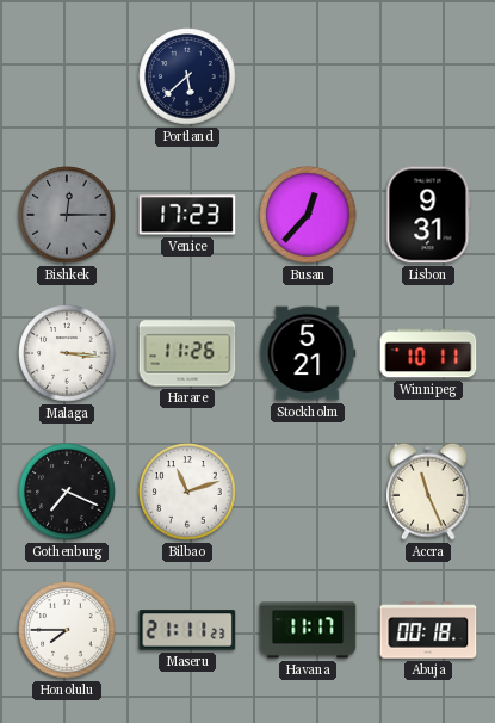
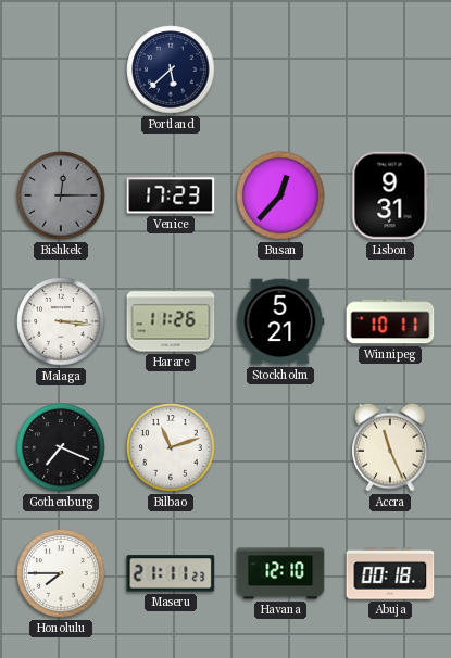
Havana: 11:17 -> 12:10
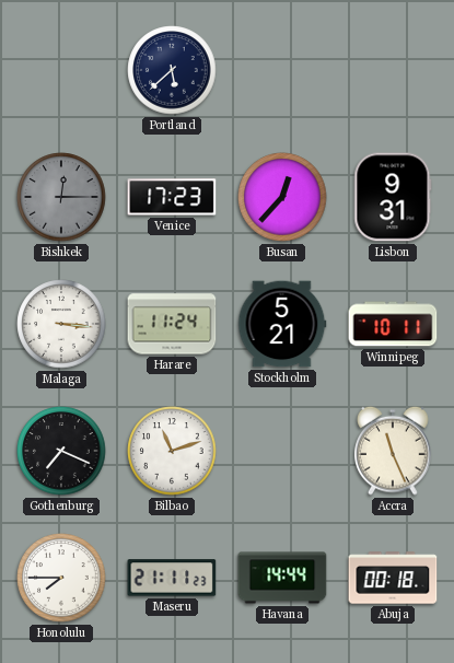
Harare: 11:26 -> 11:24
Havana: 12:10 -> 14:44
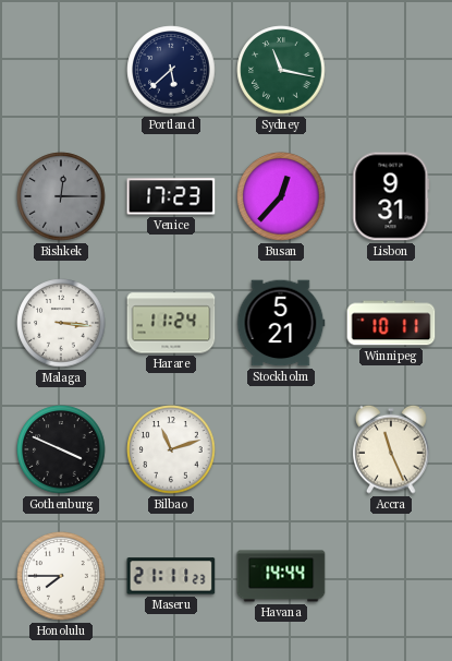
Sydney: none -> 11:17
Gothenburg: 7:19 -> 3:49
Abuja: 00:18 -> none
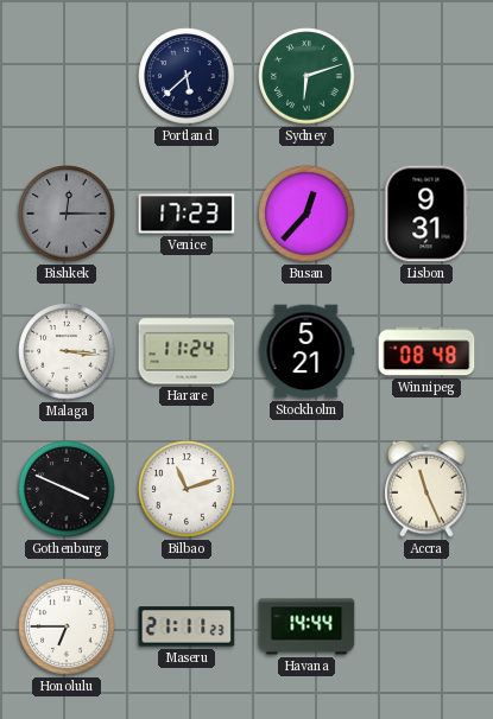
Sydney: 11:17 -> 6:12
Winnipeg: 10:11 -> 08:48
Honolulu: 7:45 -> 6:45
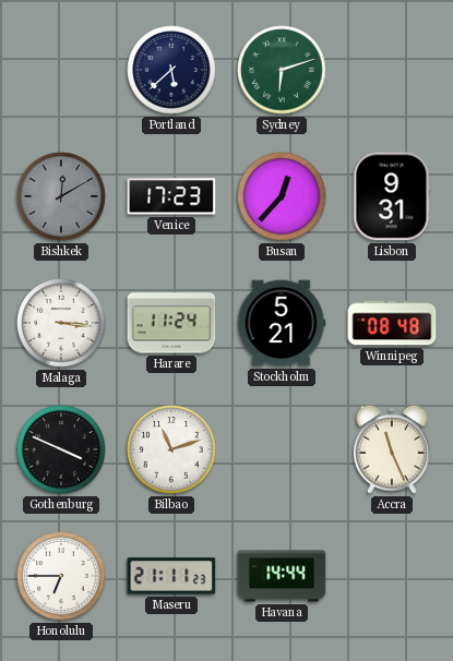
Bishkek: 12:15 -> 12:10
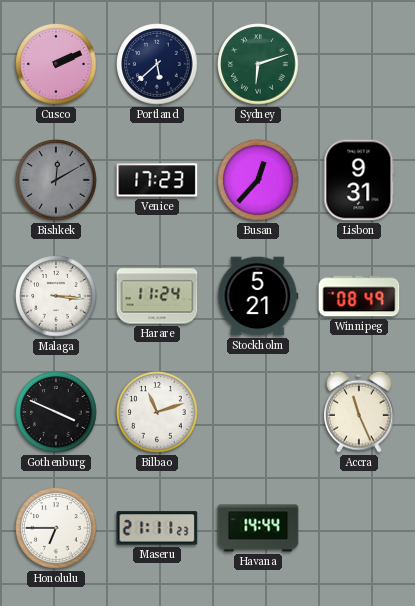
Cusco: none -> 2:11
Winnipeg: 08:48 -> 08:49
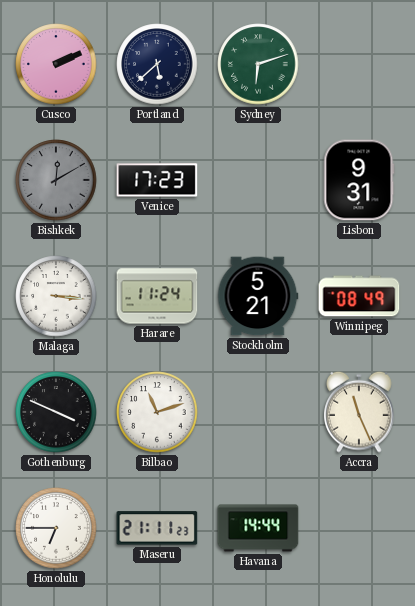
Busan: 12:37 -> none
